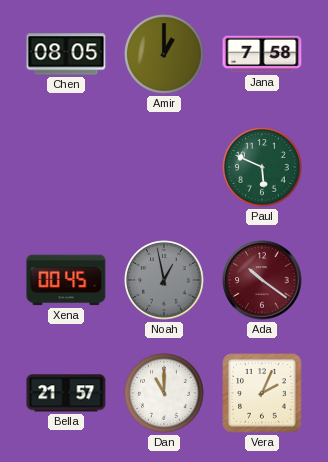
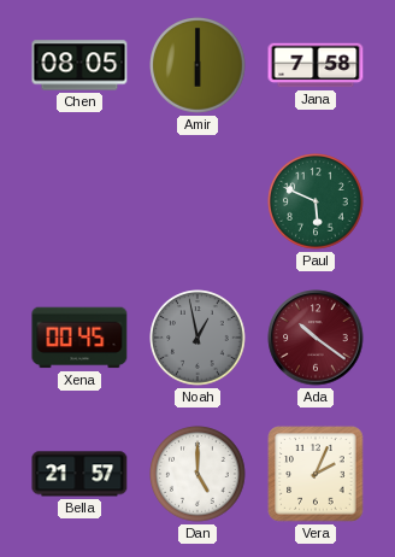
Amir: 1:00 -> 6:00
Dan: 11:00 -> 5:00
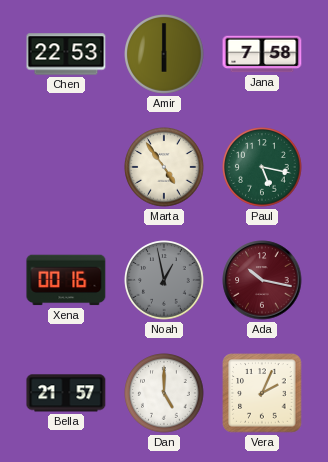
Chen: 08:05 -> 22:53
Marta: none -> 4:54
Paul: 5:49 -> 5:17
Xena: 00:45 -> 00:16
Ada: 10:21 -> 10:17
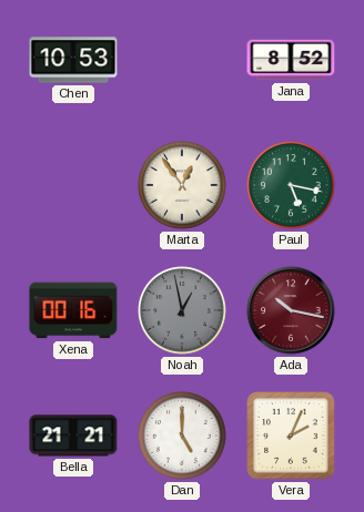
Chen: 22:53 -> 10:53
Amir: 6:00 -> none
Jana: 7:58 -> 8:52
Marta: 4:54 -> 12:54
Bella: 21:57 -> 21:21
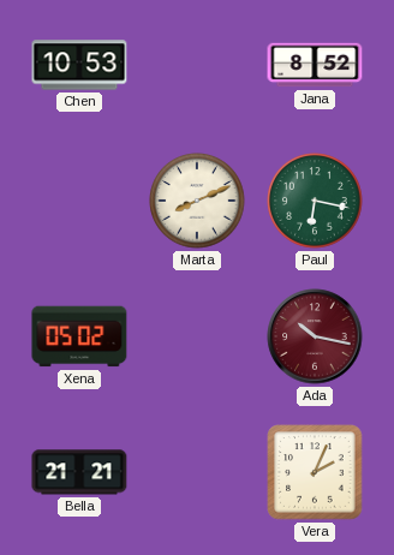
Marta: 12:54 -> 8:11
Paul: 5:17 -> 6:17
Xena: 00:16 -> 05:02
Noah: 12:58 -> none
Dan: 5:00 -> none
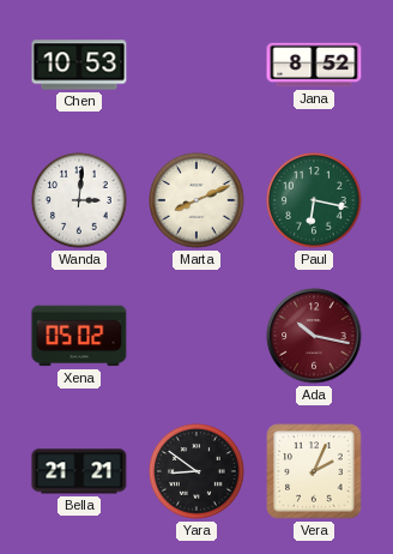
Wanda: none -> 3:01
Yara: none -> 8:51
